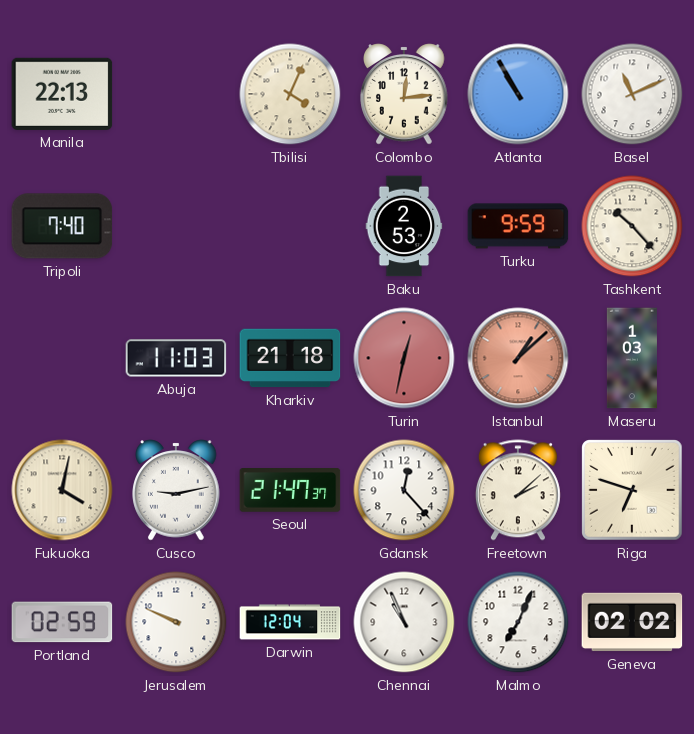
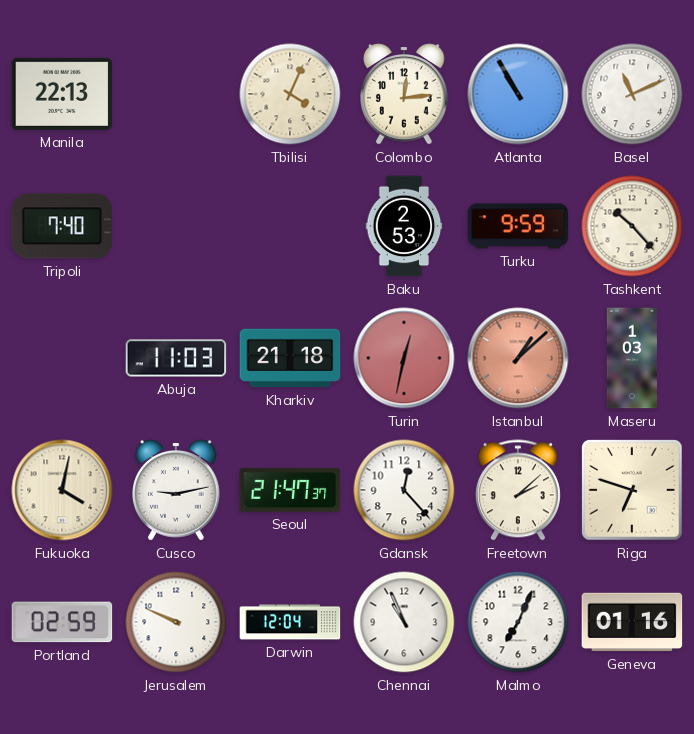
Geneva: 02:02 -> 01:16
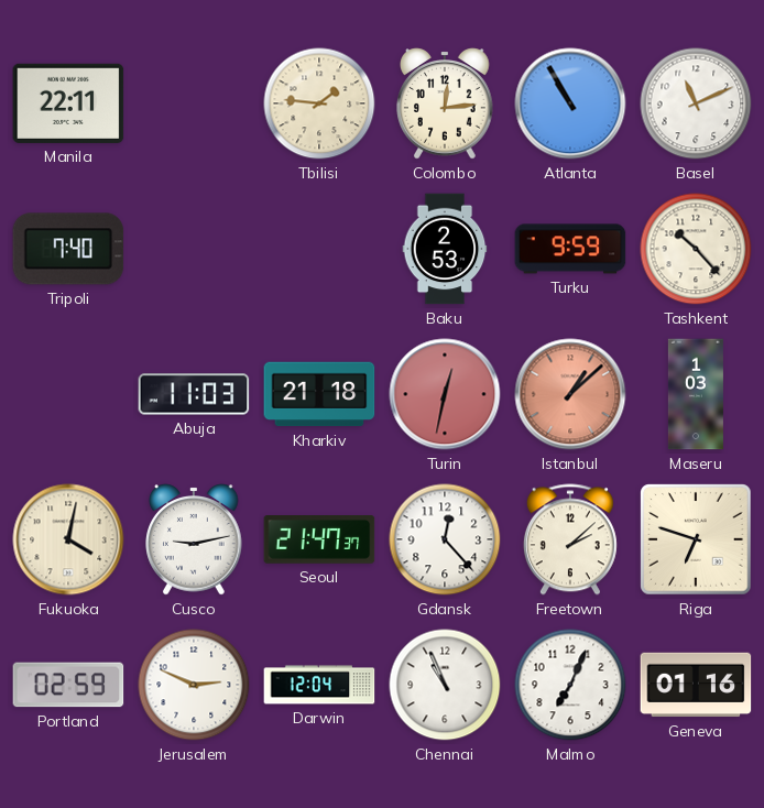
Manila: 22:13 -> 22:11
Tbilisi: 4:04 -> 1:46
Jerusalem: 9:49 -> 2:49
